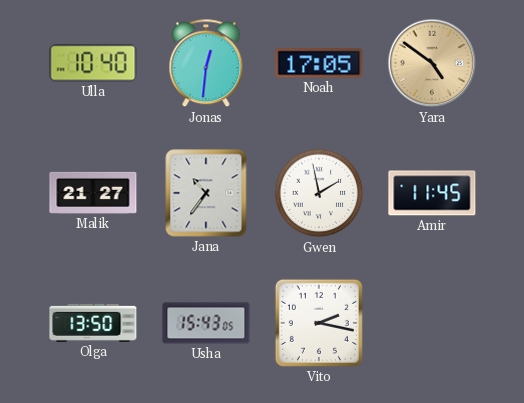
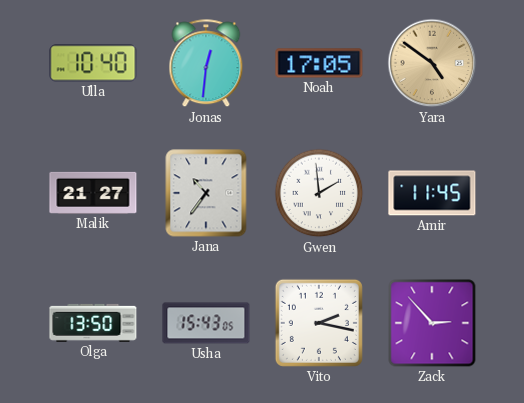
Gwen: 1:58 -> 1:59
Zack: none -> 2:53
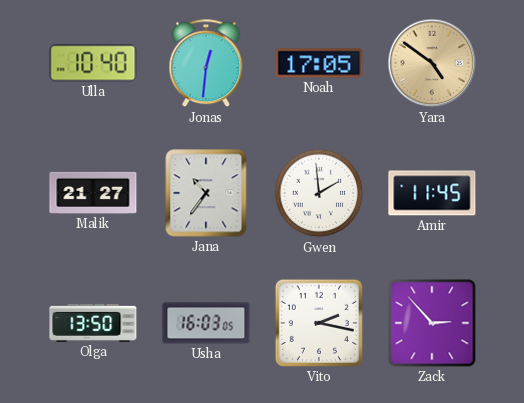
Usha: 15:43 -> 16:03
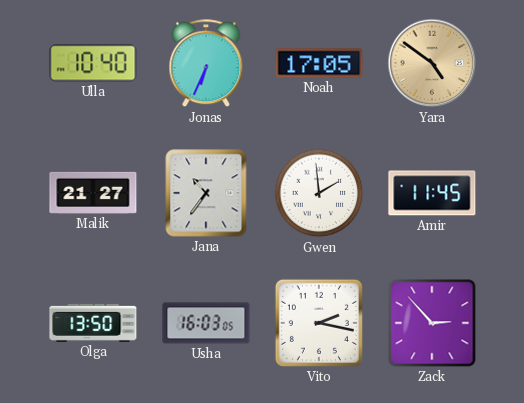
Jonas: 12:31 -> 6:34
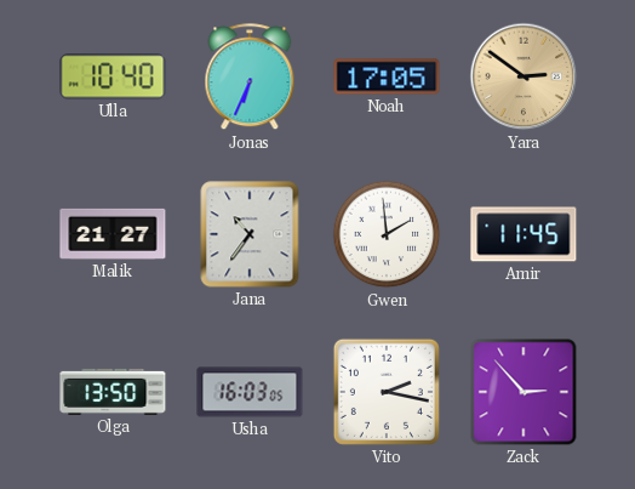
Yara: 4:51 -> 2:51
